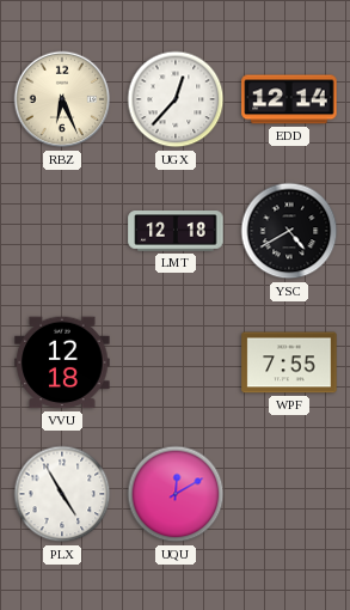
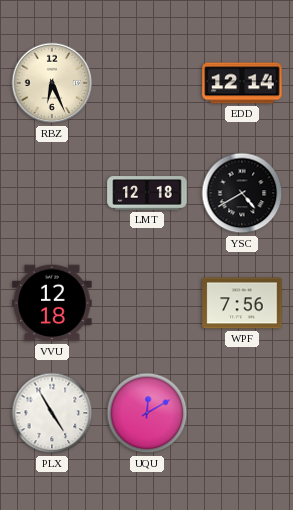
UGX: 12:37 -> none
WPF: 7:55 -> 7:56
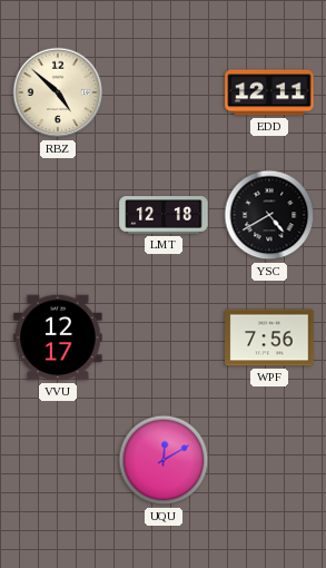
RBZ: 6:26 -> 4:52
EDD: 12:14 -> 12:11
VVU: 12:18 -> 12:17
PLX: 4:55 -> none
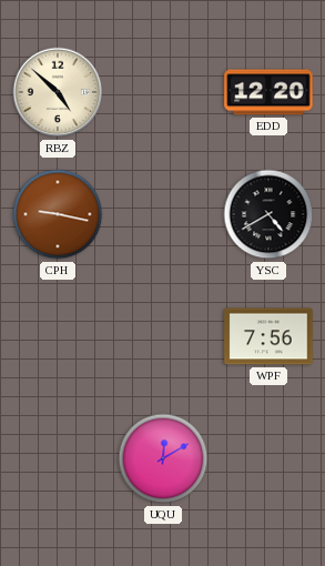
EDD: 12:11 -> 12:20
CPH: none -> 9:17
LMT: 12:18 -> none
VVU: 12:17 -> none
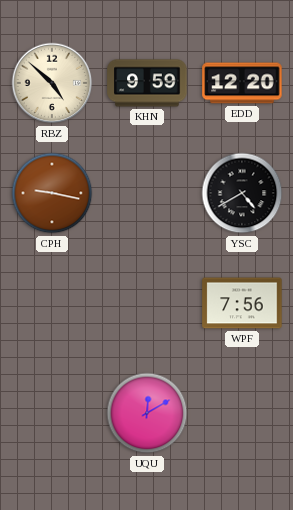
KHN: none -> 9:59
